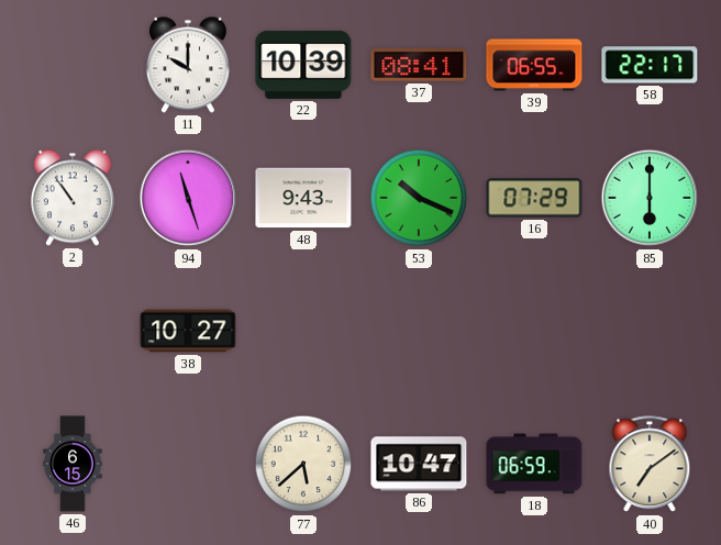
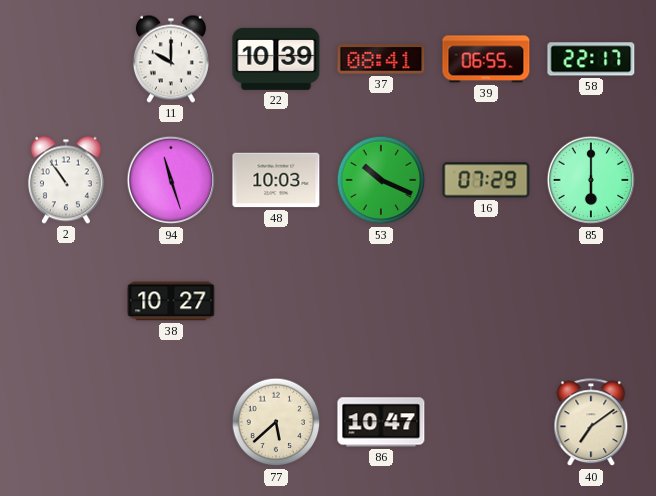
48: 9:43 -> 10:03
46: 6:15 -> none
18: 06:59 -> none
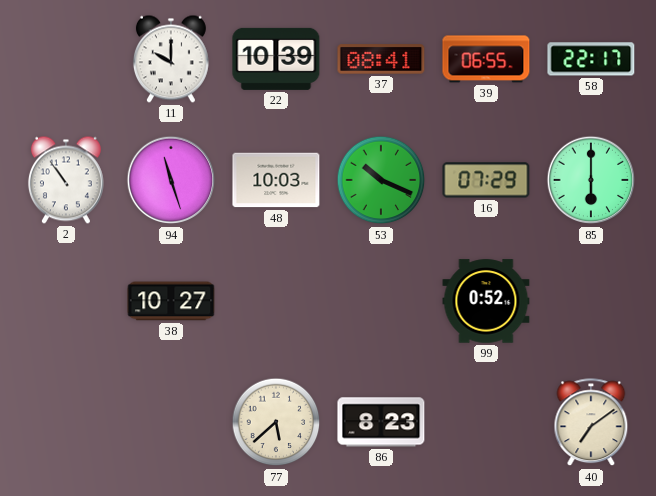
99: none -> 0:52
86: 10:47 -> 8:23
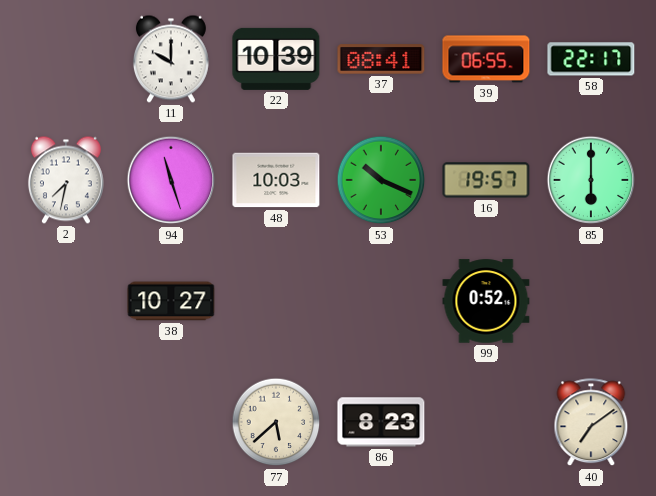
2: 10:54 -> 7:32
16: 07:29 -> 19:57
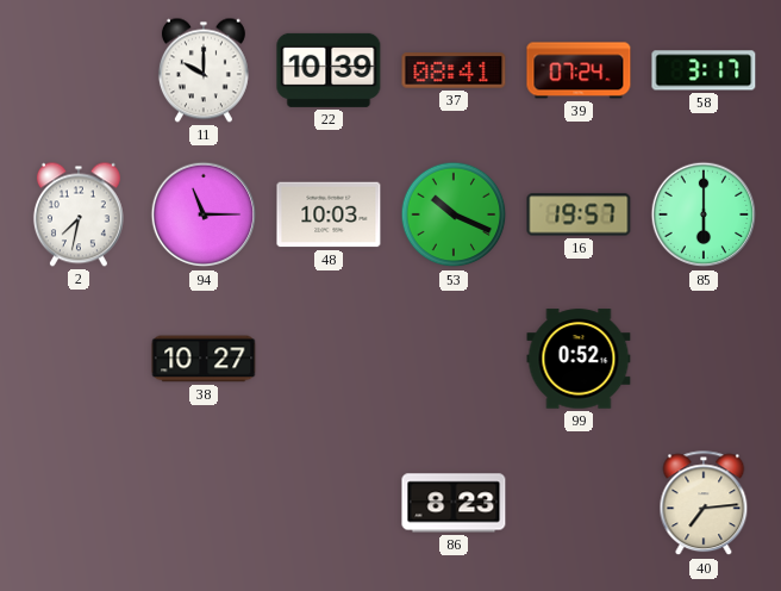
39: 06:55 -> 07:24
58: 22:17 -> 3:17
94: 11:27 -> 11:15
77: 5:38 -> none
40: 7:09 -> 7:14
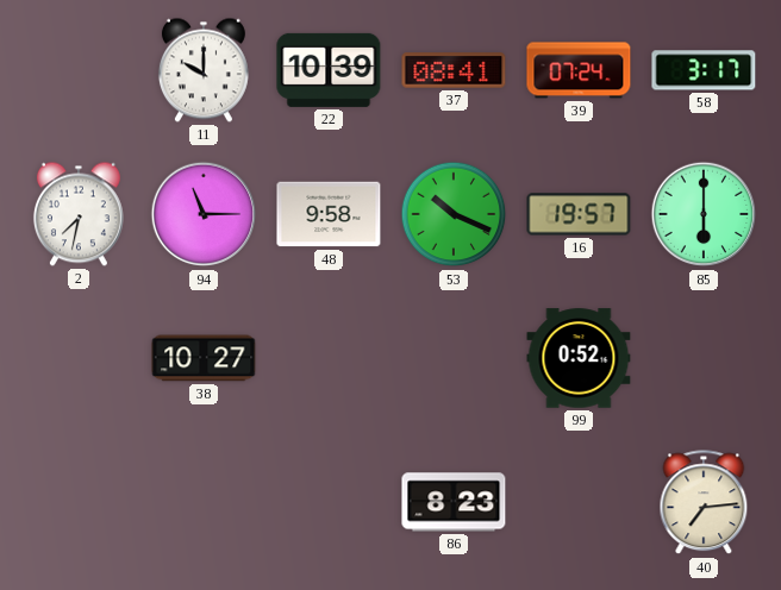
48: 10:03 -> 9:58
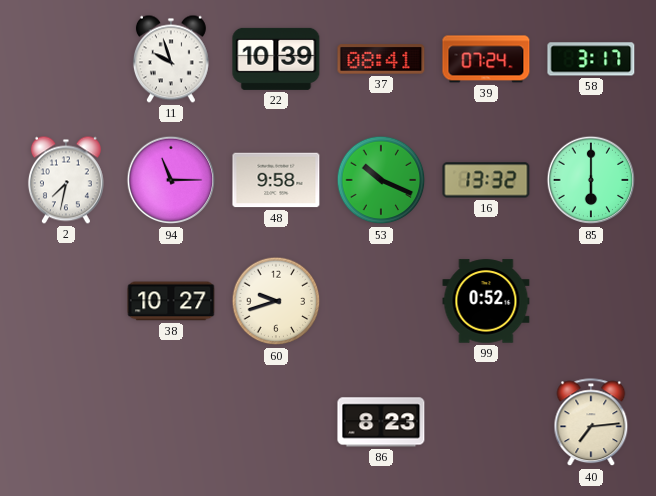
11: 10:00 -> 9:57
16: 19:57 -> 13:32
60: none -> 9:42
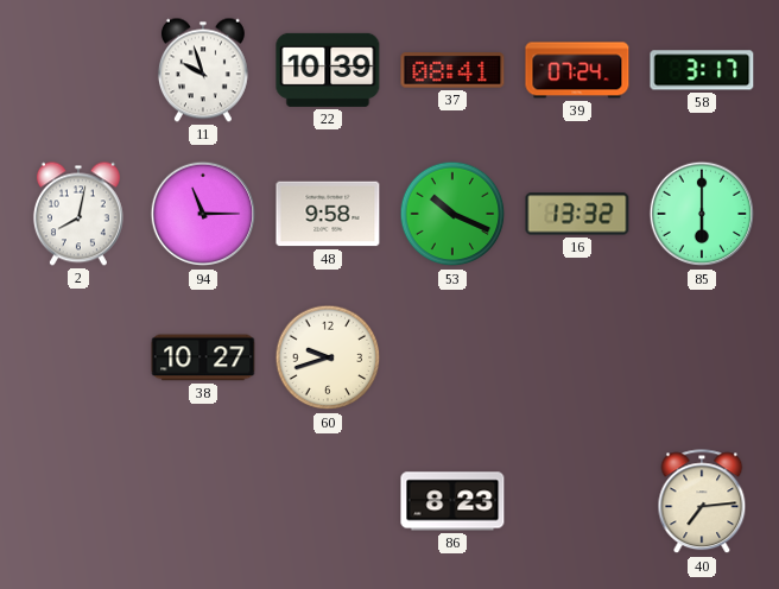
2: 7:32 -> 8:02
99: 0:52 -> none
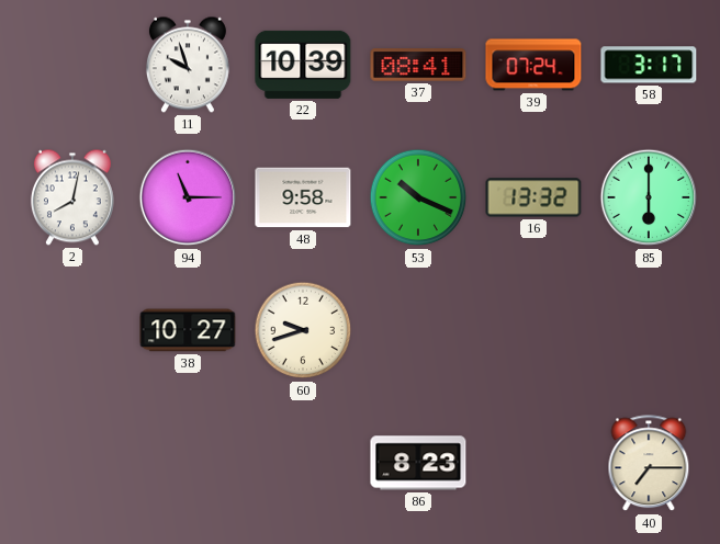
40: 7:14 -> 7:15
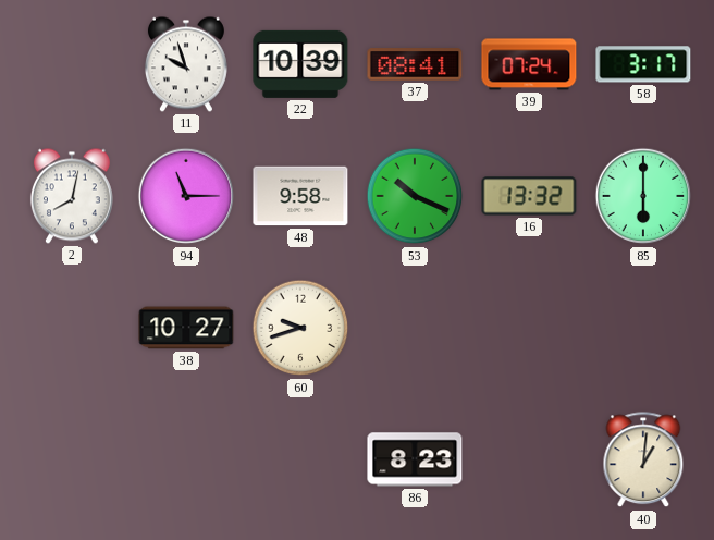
40: 7:15 -> 1:01
